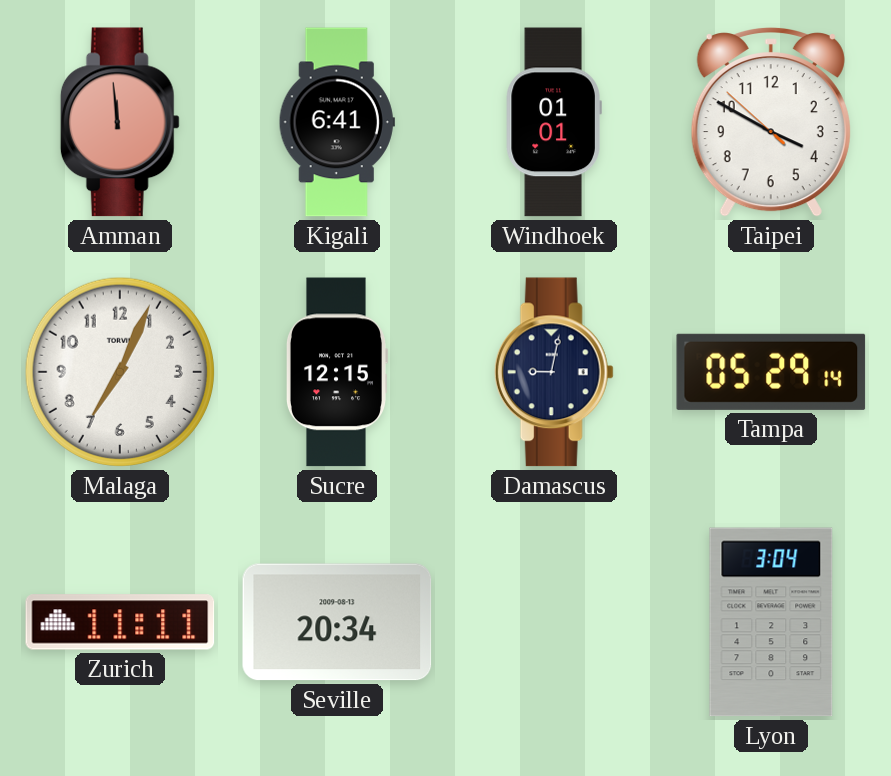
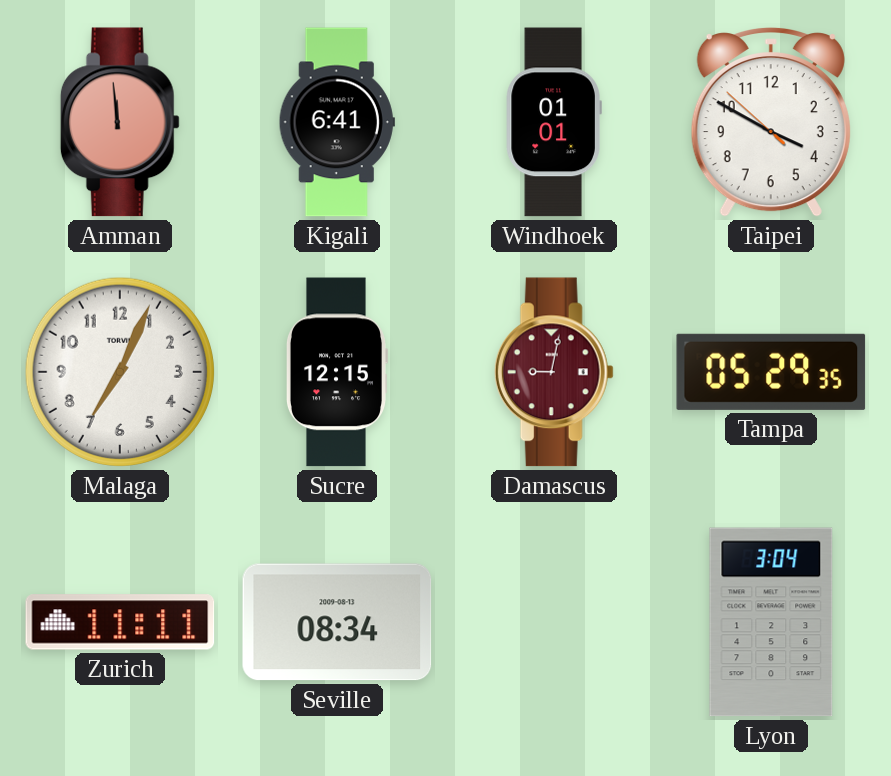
Damascus dial: navy -> burgundy
Tampa: 05:29:14 -> 05:29:35
Seville: 20:34 -> 08:34
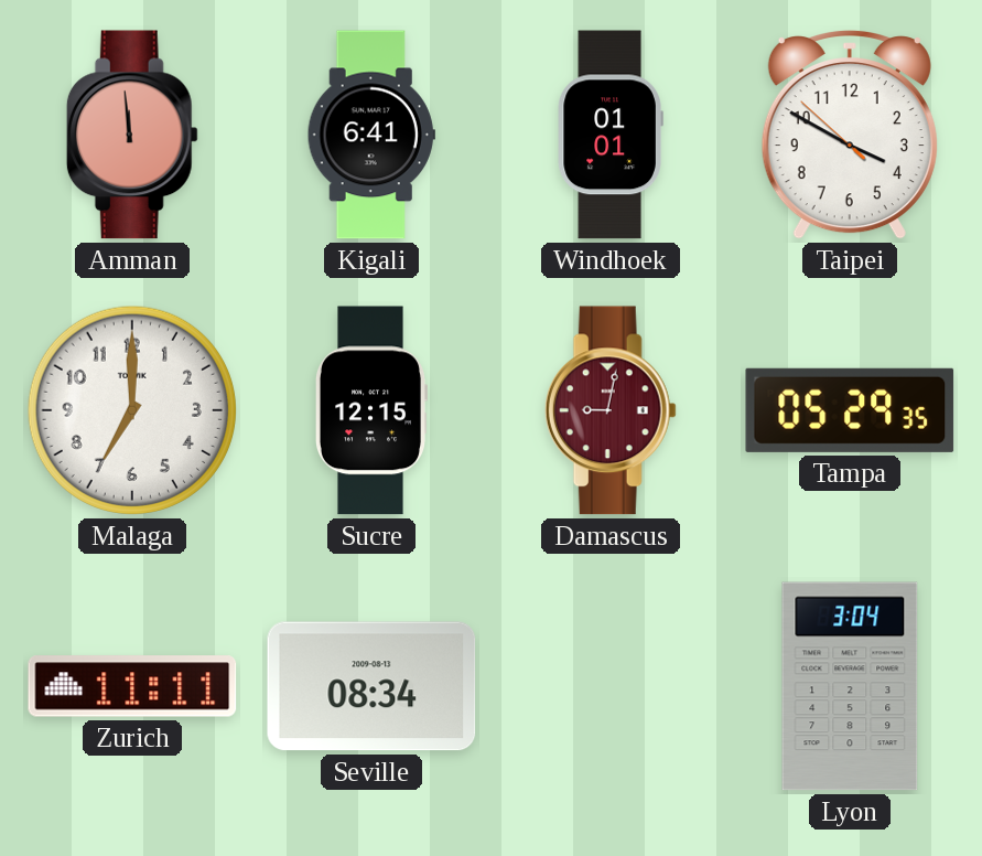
Malaga: 7:04 -> 7:00
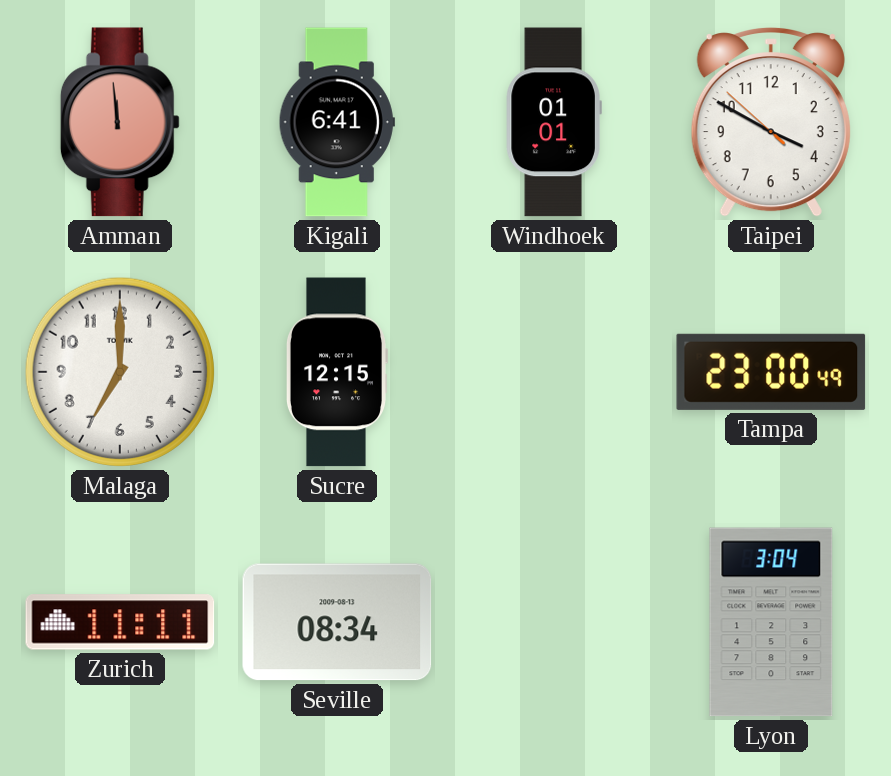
Damascus: 9:02 -> none
Tampa: 05:29 -> 23:00
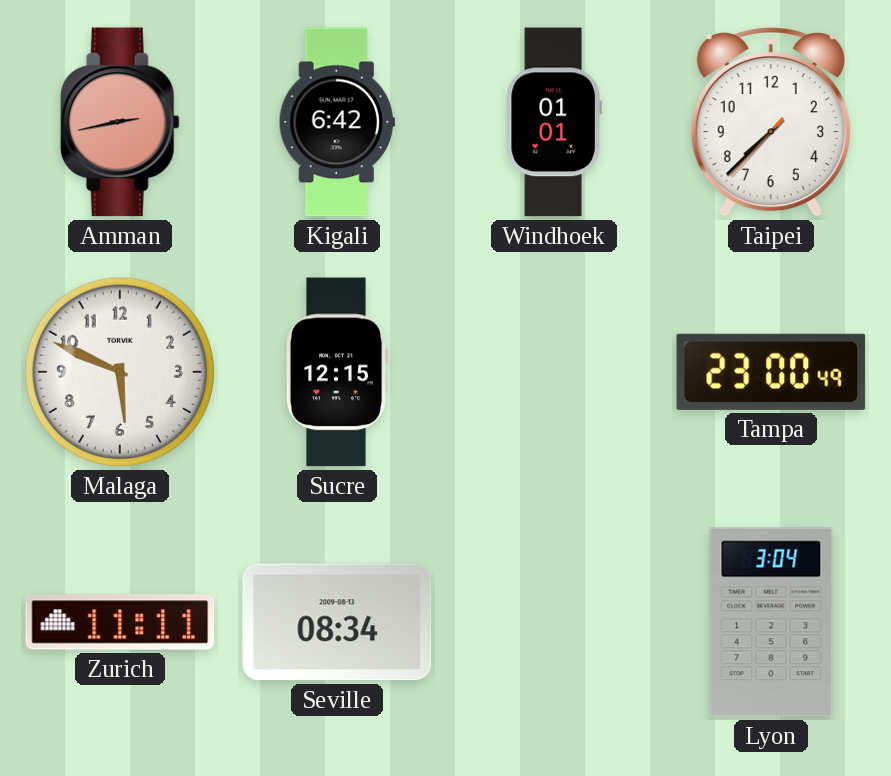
Amman: 11:59 -> 2:43
Kigali: 6:41 -> 6:42
Taipei: 3:49 -> 7:37
Malaga: 7:00 -> 5:49
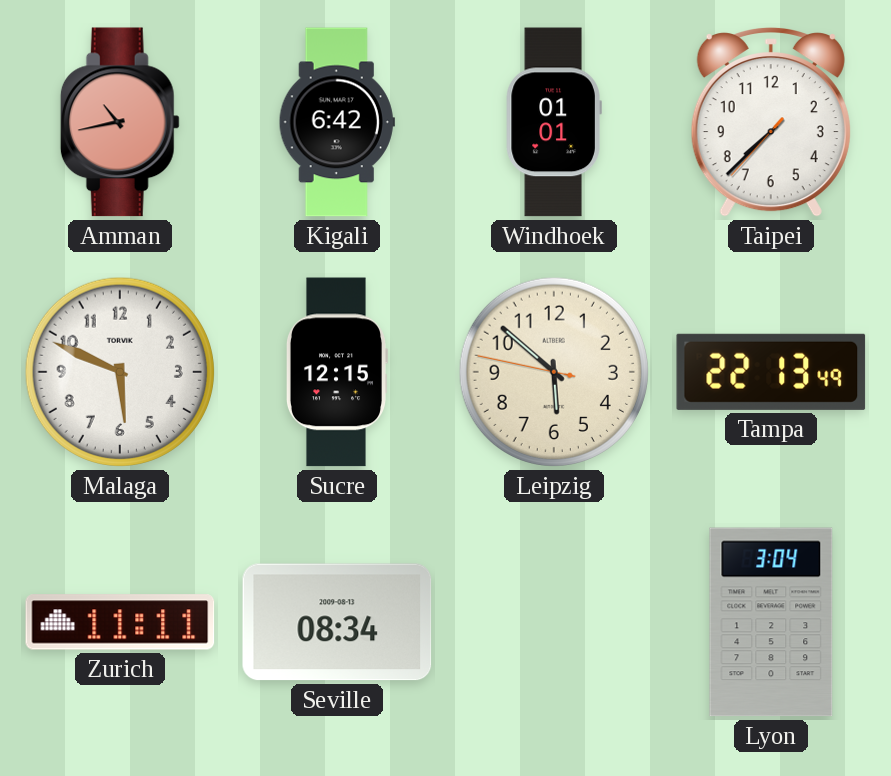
Amman: 2:43 -> 10:43
Leipzig: none -> 5:51
Tampa: 23:00 -> 22:13
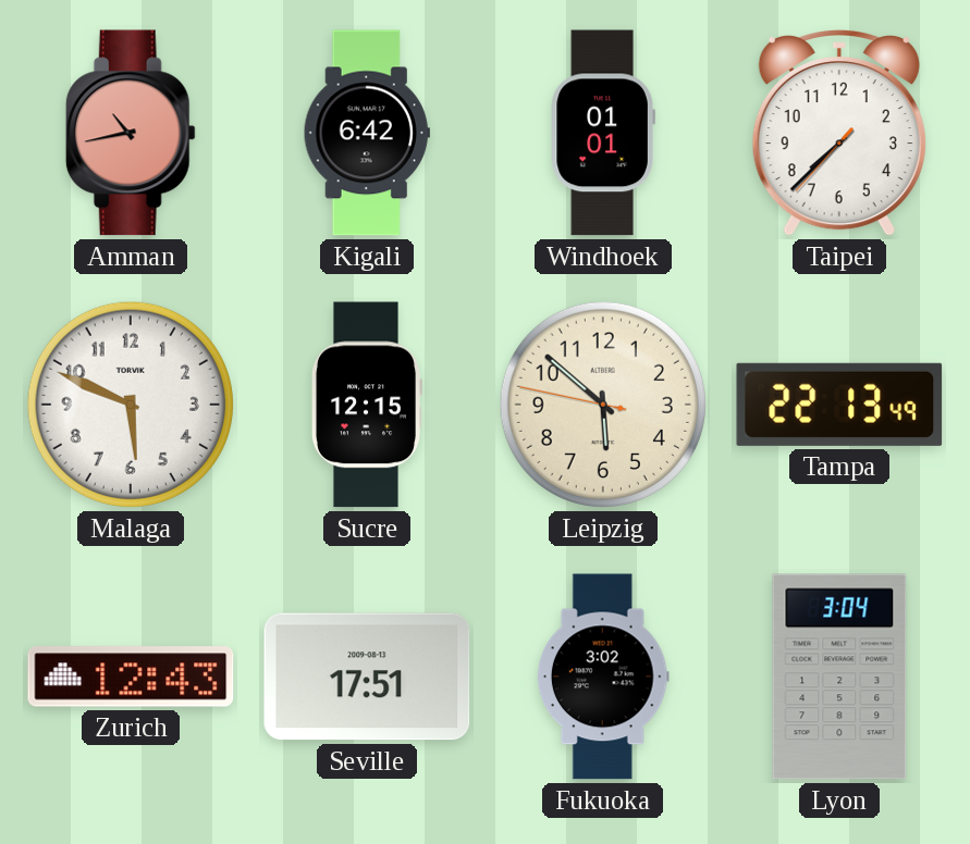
Zurich: 11:11 -> 12:43
Seville: 08:34 -> 17:51
Fukuoka: none -> 3:02
